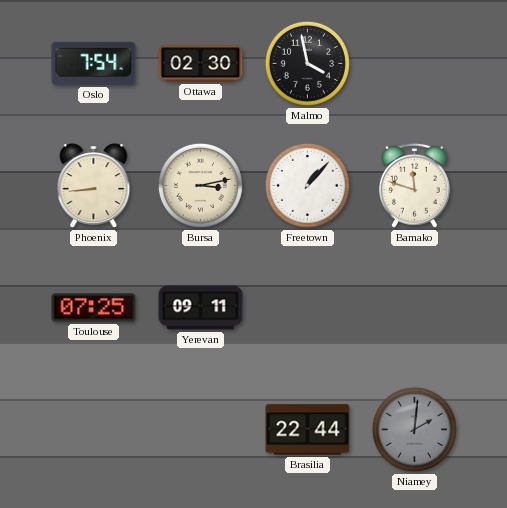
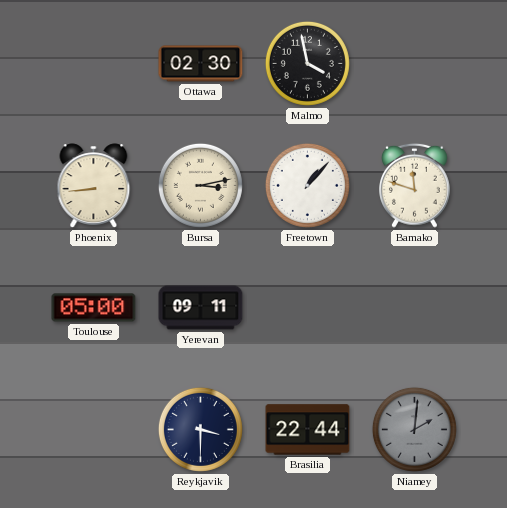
Oslo: 7:54 -> none
Toulouse: 07:25 -> 05:00
Reykjavik: none -> 3:30
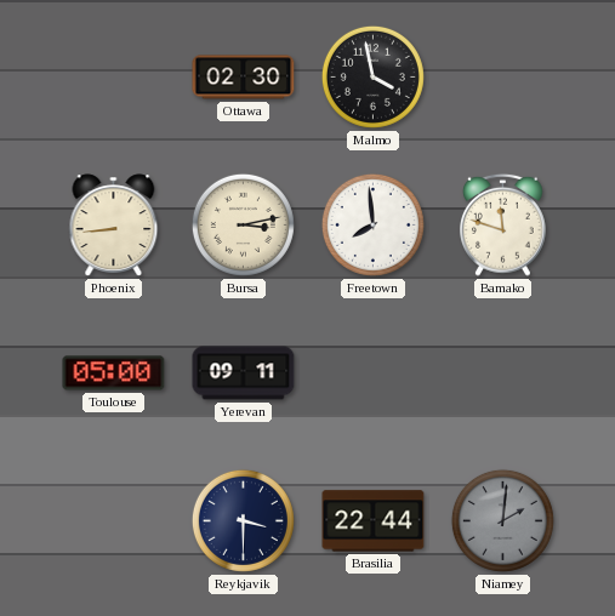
Freetown: 1:07 -> 7:59
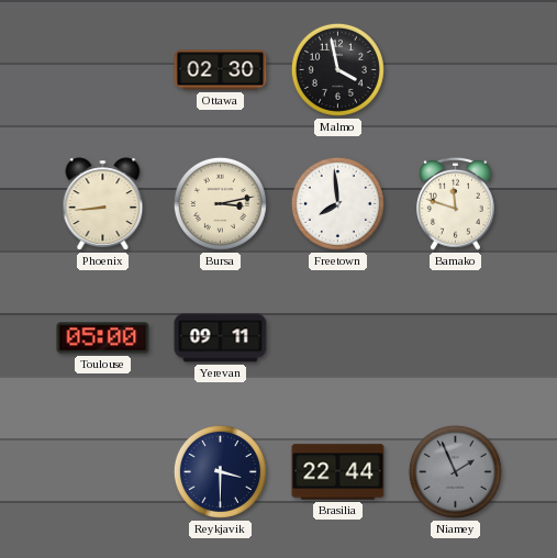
Niamey: 2:01 -> 1:56
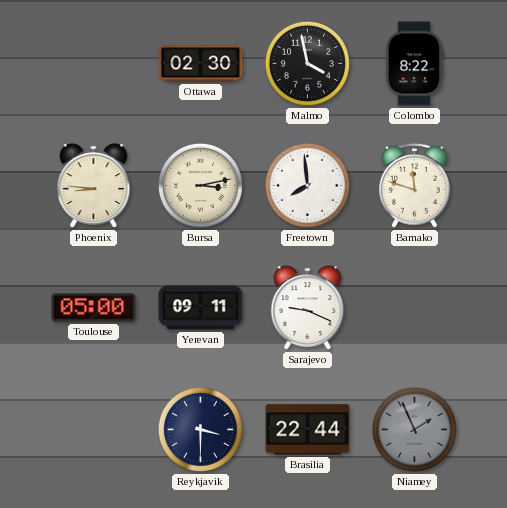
Colombo: none -> 8:22
Phoenix: 8:44 -> 8:46
Sarajevo: none -> 9:19
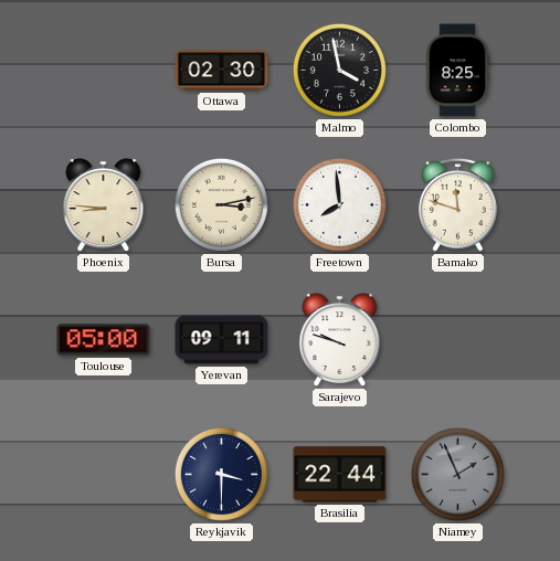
Colombo: 8:22 -> 8:25
Sarajevo: 9:19 -> 9:48
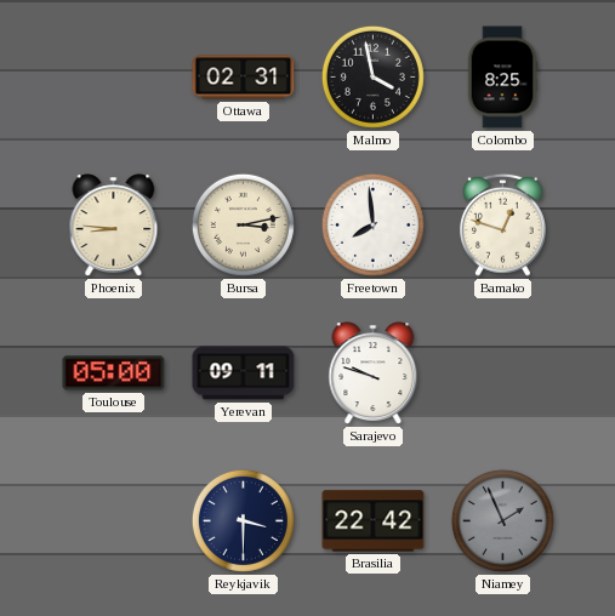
Ottawa: 02:30 -> 02:31
Bamako: 11:48 -> 12:48
Brasilia: 22:44 -> 22:42
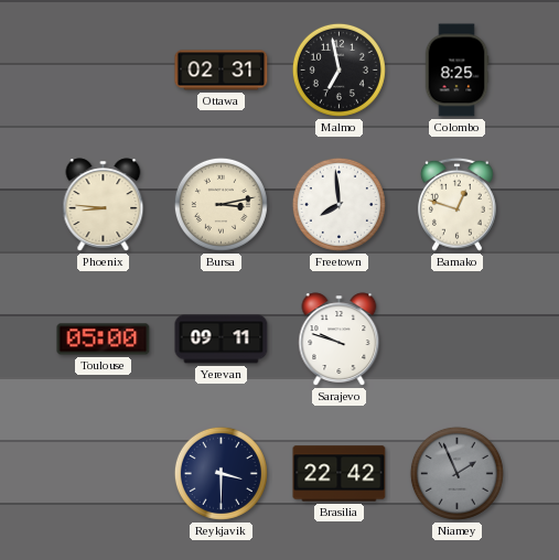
Malmo: 3:58 -> 6:58
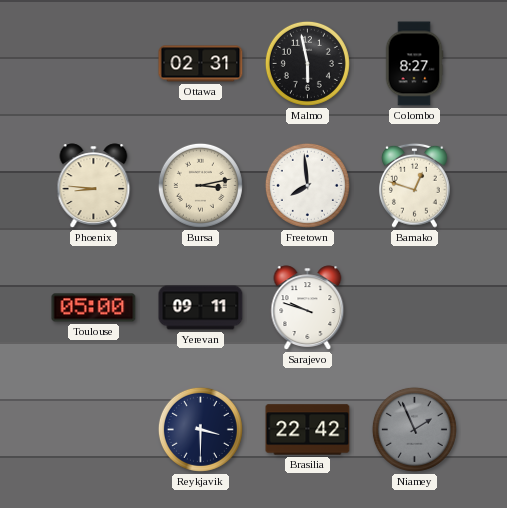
Malmo: 6:58 -> 5:58
Colombo: 8:25 -> 8:27
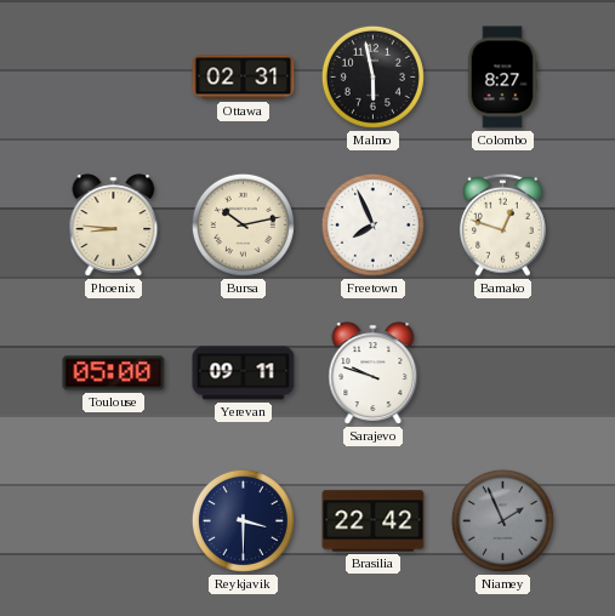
Bursa: 3:13 -> 10:13
Freetown: 7:59 -> 7:56
